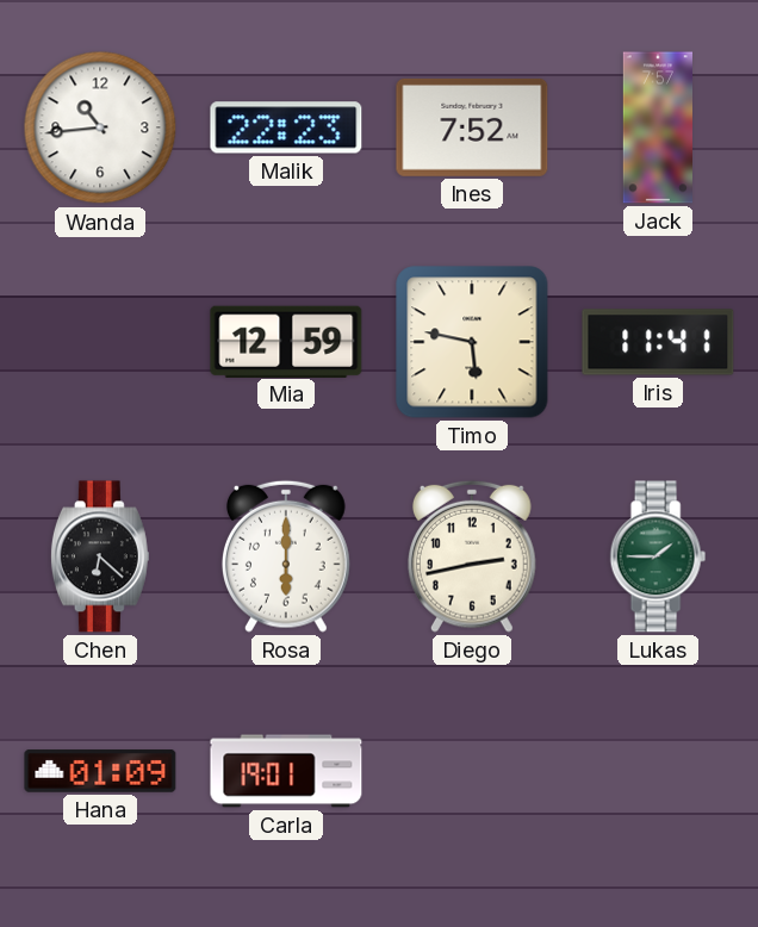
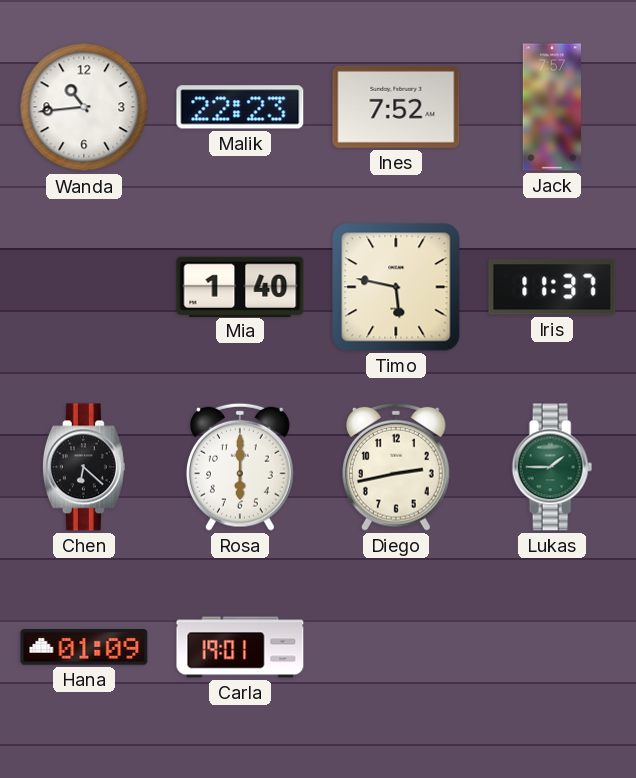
Mia: 12:59 -> 1:40
Iris: 11:41 -> 11:37
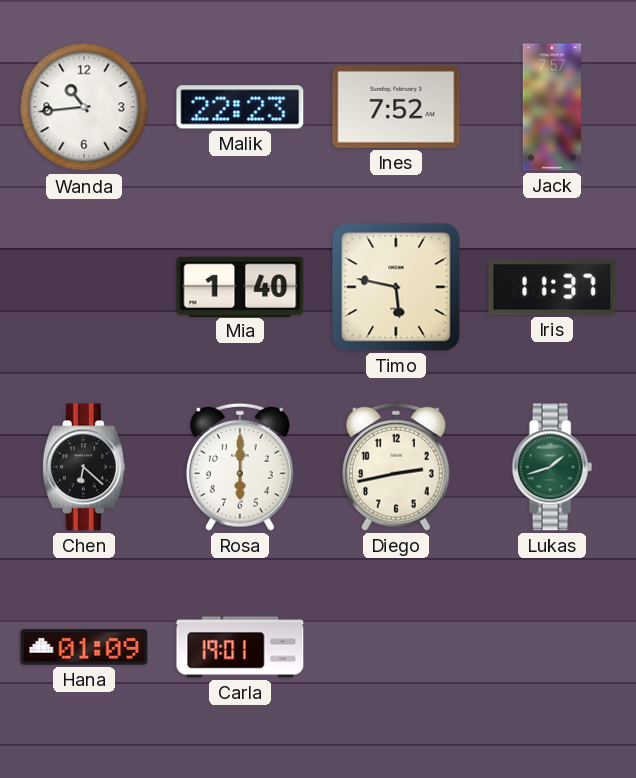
Lukas: 1:45 -> 1:42
